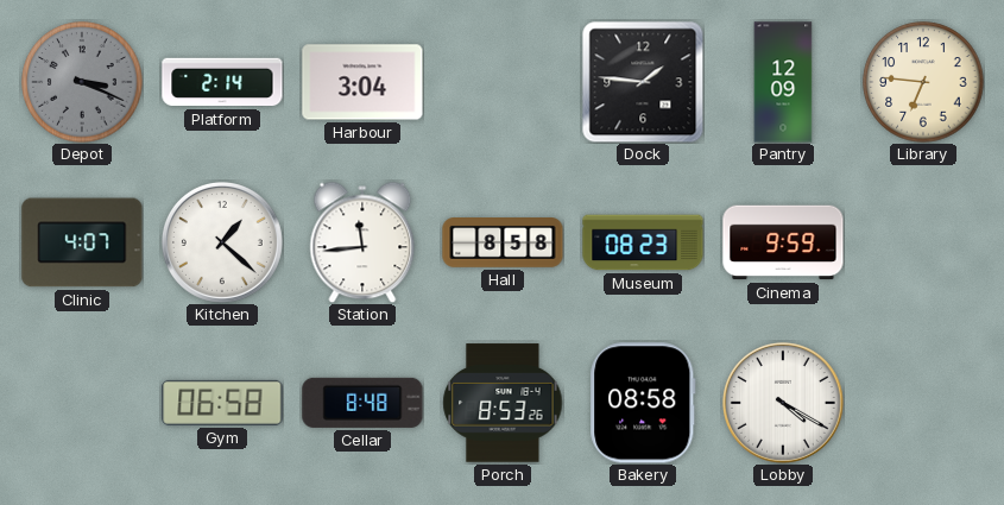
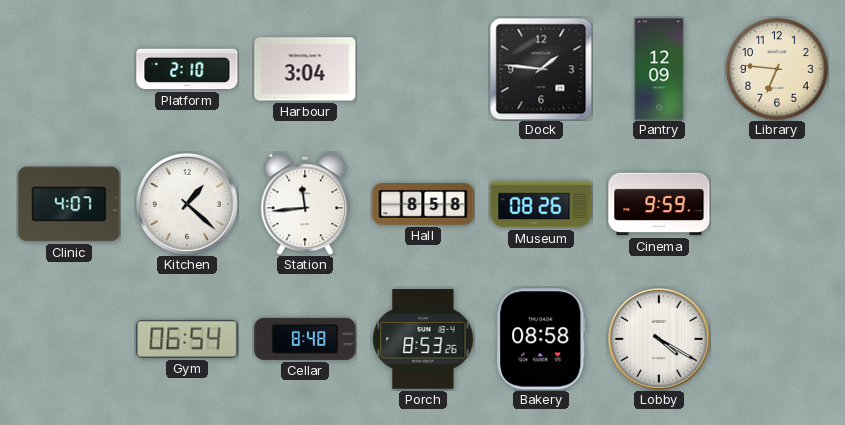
Depot: 3:19 -> none
Platform: 2:14 -> 2:10
Museum: 08:23 -> 08:26
Gym: 06:58 -> 06:54
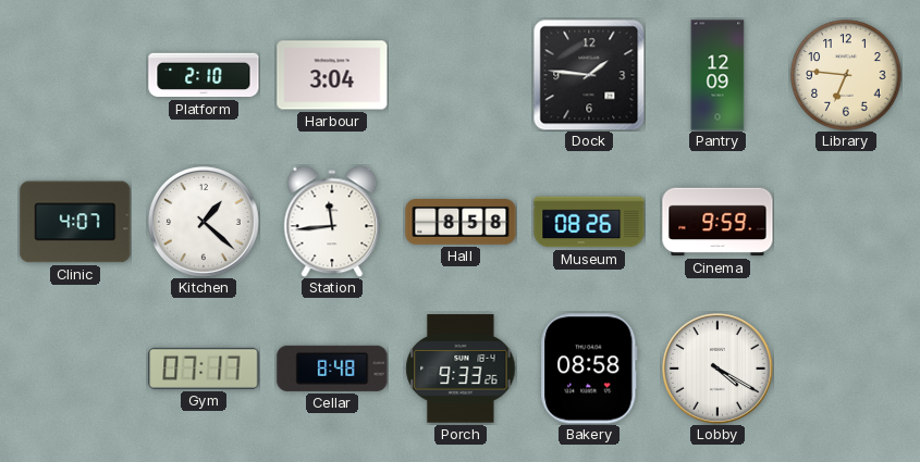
Gym: 06:54 -> 07:17
Porch: 8:53 -> 9:33
